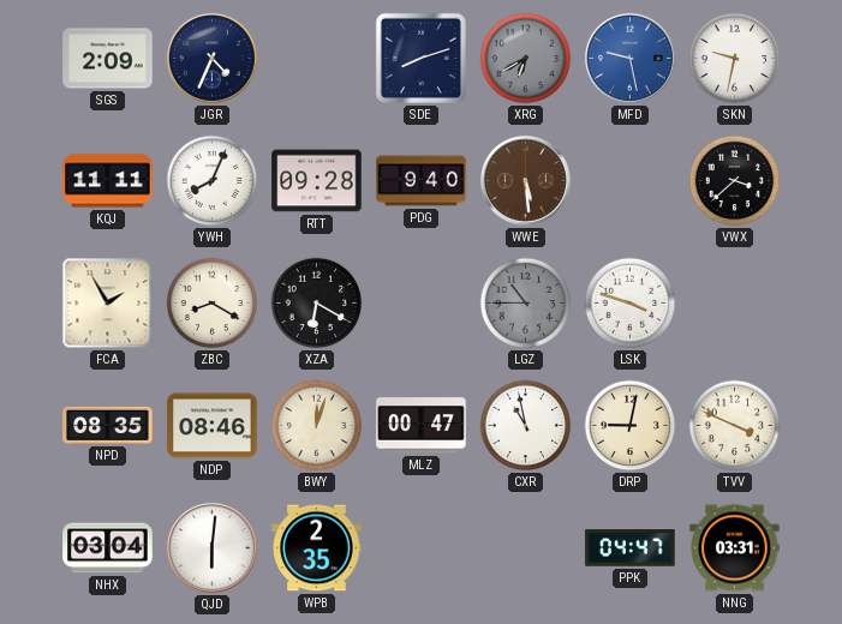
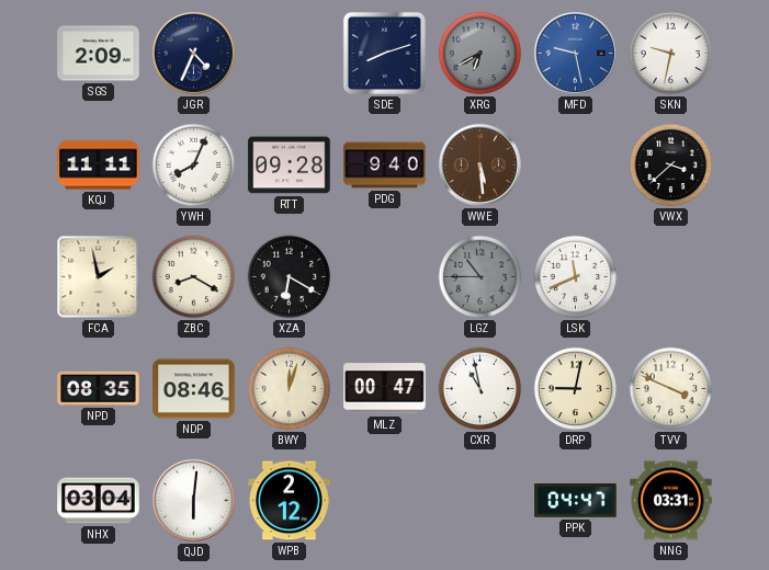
FCA: 1:55 -> 1:58
LSK: 3:48 -> 11:41
WPB: 2:35 -> 2:12
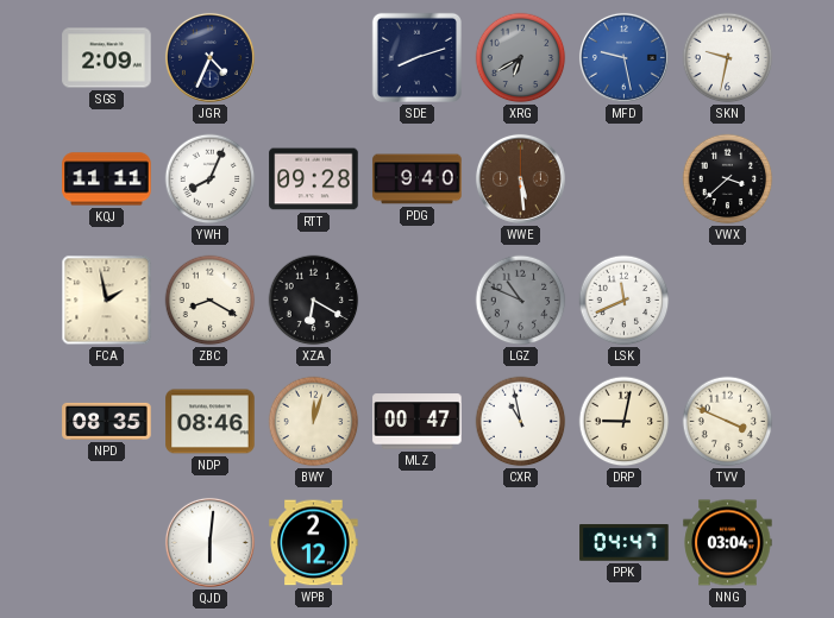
LGZ: 10:45 -> 10:49
NHX: 03:04 -> none
NNG: 03:31 -> 03:04
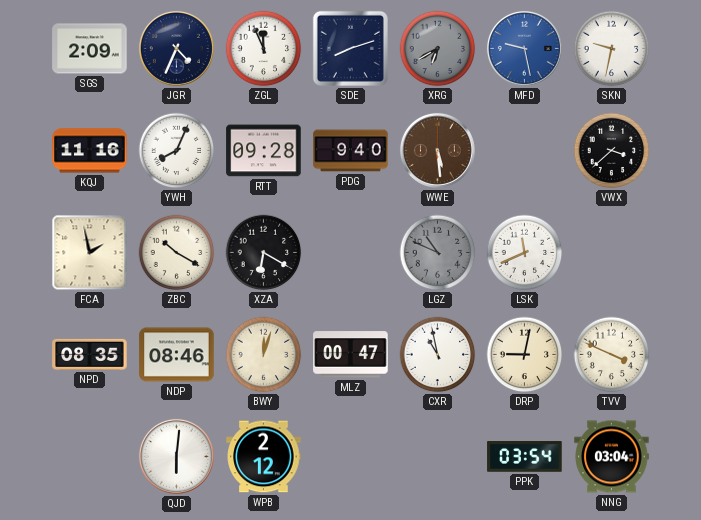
ZGL: none -> 11:56
KQJ: 11:11 -> 11:16
ZBC: 8:20 -> 10:20
PPK: 04:47 -> 03:54
